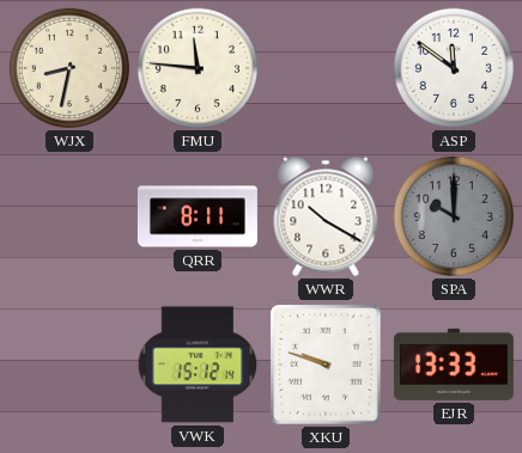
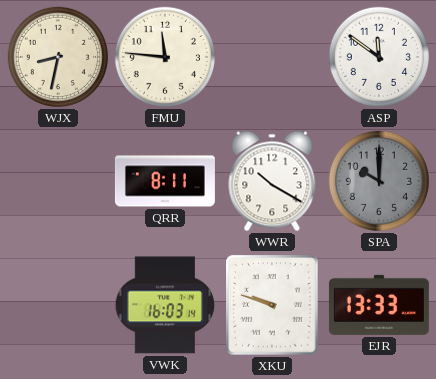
VWK: 15:12 -> 16:03
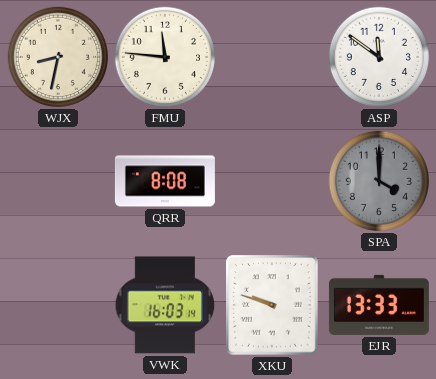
QRR: 8:11 -> 8:08
WWR: 10:20 -> none
SPA: 10:00 -> 4:00
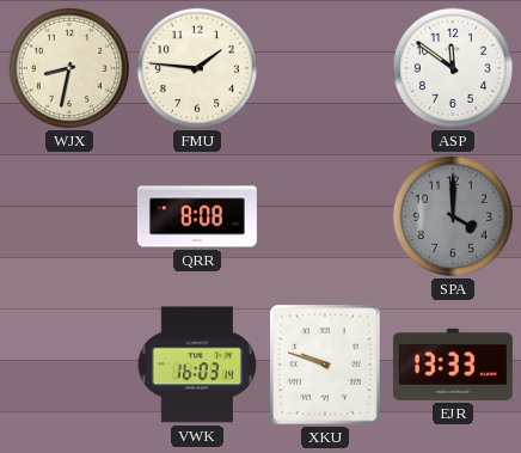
FMU: 11:46 -> 1:46
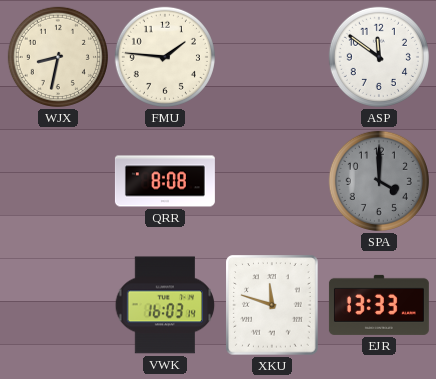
XKU: 9:48 -> 11:48
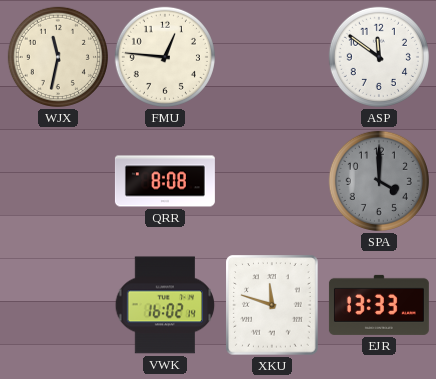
WJX: 8:32 -> 11:32
FMU: 1:46 -> 12:46
VWK: 16:03 -> 16:02
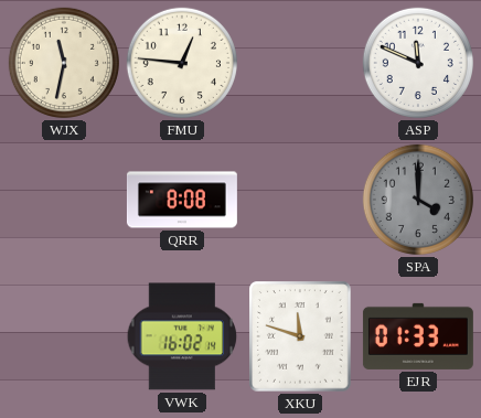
ASP: 11:51 -> 11:49
EJR: 13:33 -> 01:33
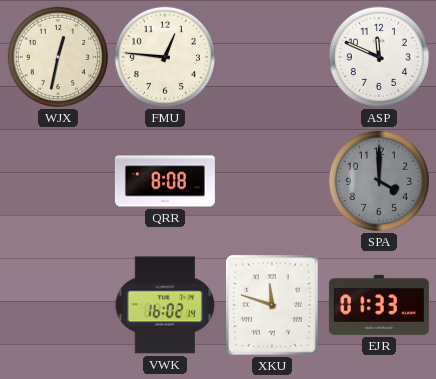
WJX: 11:32 -> 12:32
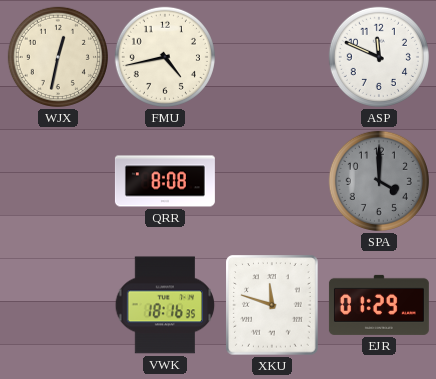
FMU: 12:46 -> 4:43
VWK: 16:02 -> 18:16
EJR: 01:33 -> 01:29
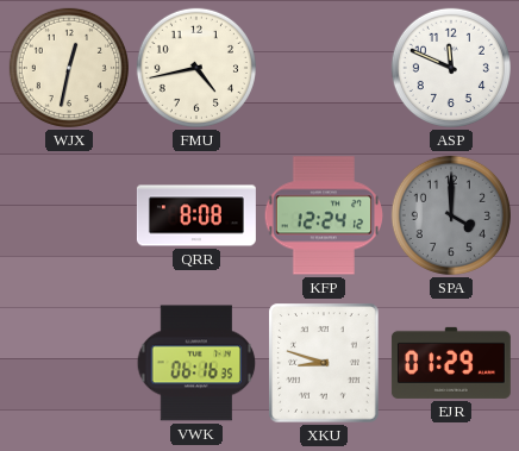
KFP: none -> 12:24
VWK: 18:16 -> 06:16
XKU: 11:48 -> 8:48
